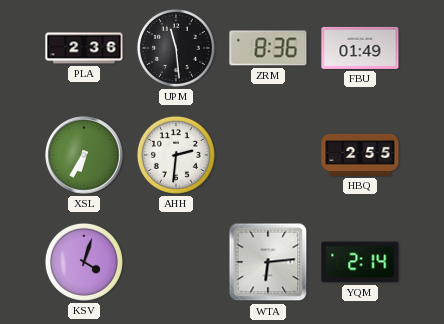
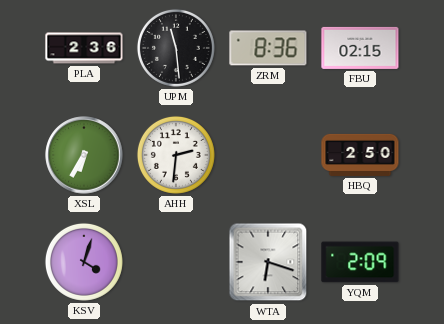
FBU: 01:49 -> 02:15
HBQ: 2:55 -> 2:50
WTA: 6:14 -> 6:18
YQM: 2:14 -> 2:09
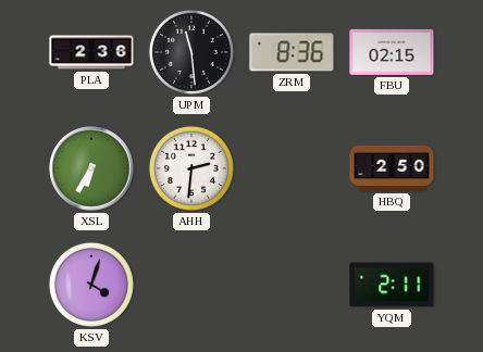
WTA: 6:18 -> none
YQM: 2:09 -> 2:11
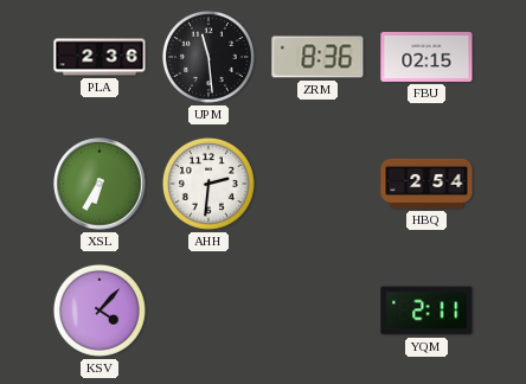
HBQ: 2:50 -> 2:54
KSV: 4:03 -> 4:07
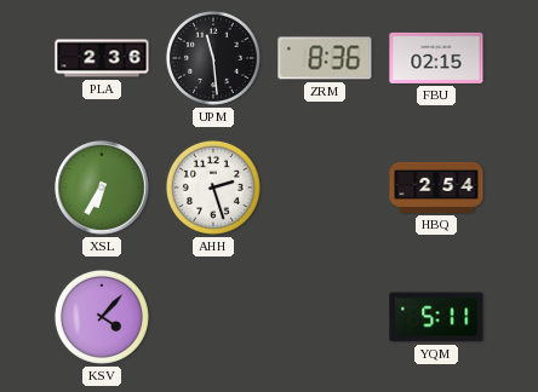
AHH: 2:31 -> 2:27
YQM: 2:11 -> 5:11
